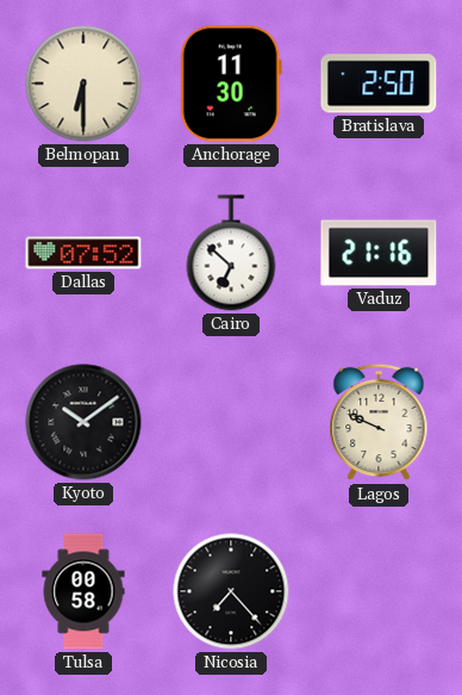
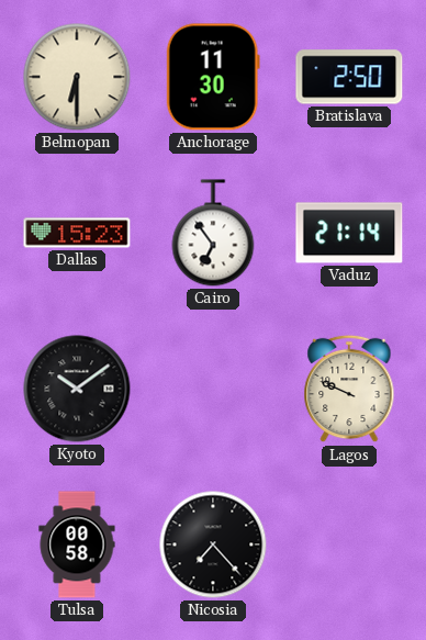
Dallas: 07:52 -> 15:23
Cairo: 6:52 -> 6:54
Vaduz: 21:16 -> 21:14
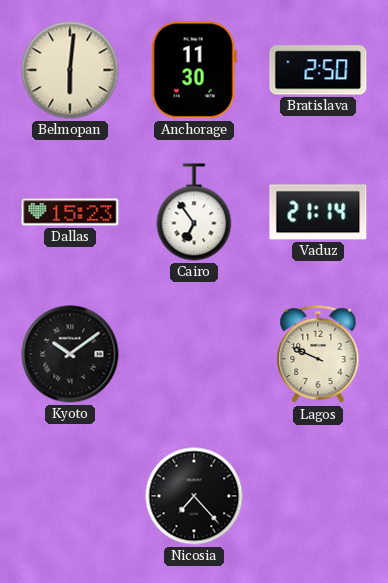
Belmopan: 6:30 -> 6:01
Tulsa: 00:58 -> none
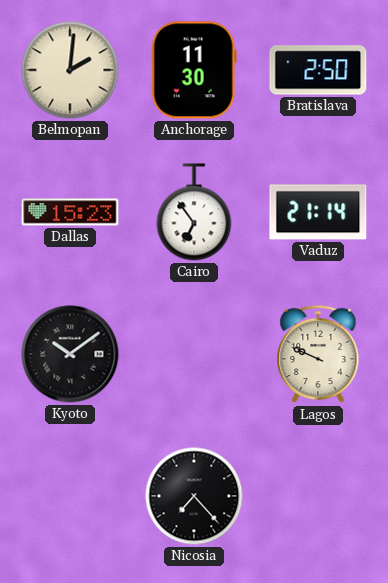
Belmopan: 6:01 -> 2:01
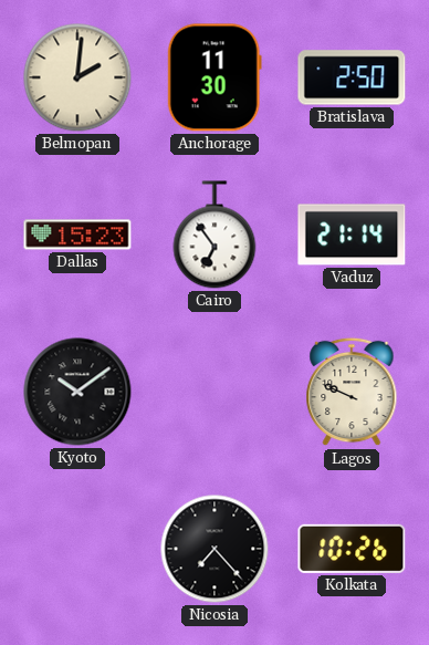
Kolkata: none -> 10:26
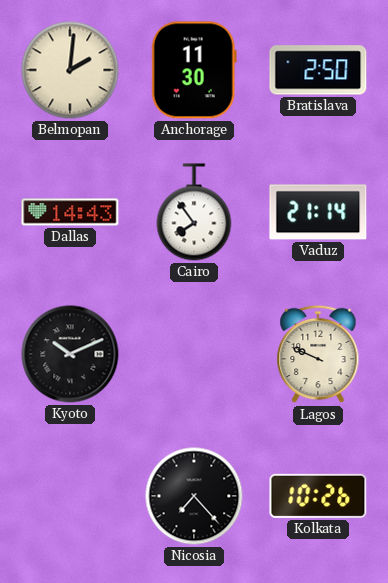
Dallas: 15:23 -> 14:43
Cairo: 6:54 -> 7:54
Kyoto: 10:09 -> 10:11
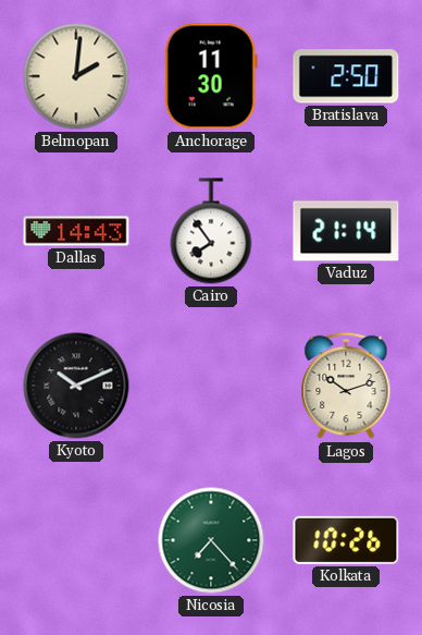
Lagos: 9:49 -> 10:12
Nicosia dial: black -> green
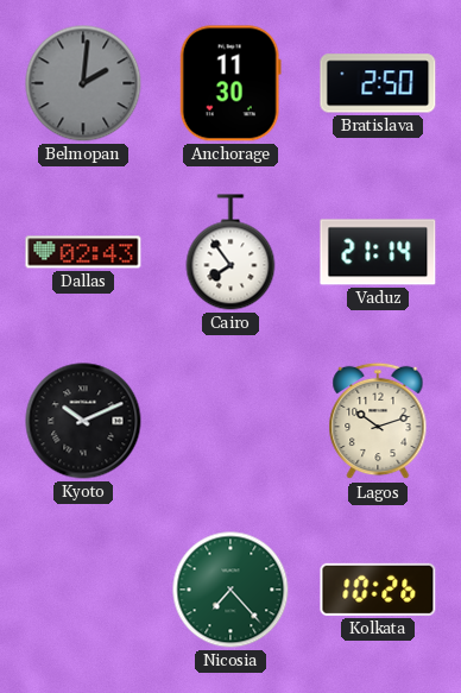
Belmopan dial: cream -> grey
Dallas: 14:43 -> 02:43
